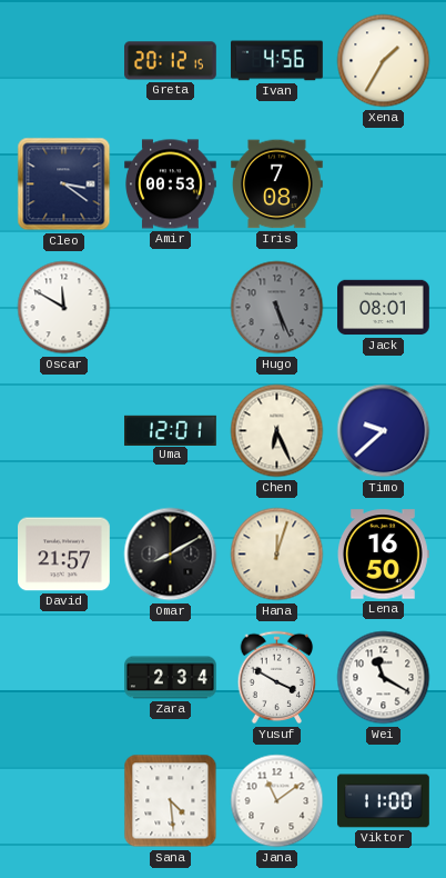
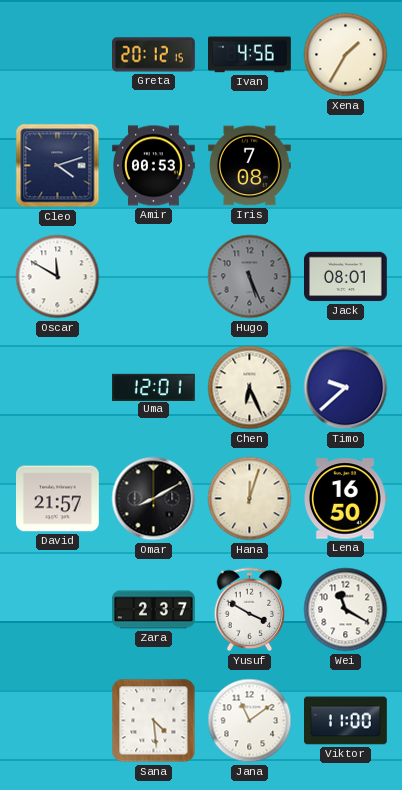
Cleo: 3:21 -> 4:12
Zara: 2:34 -> 2:37
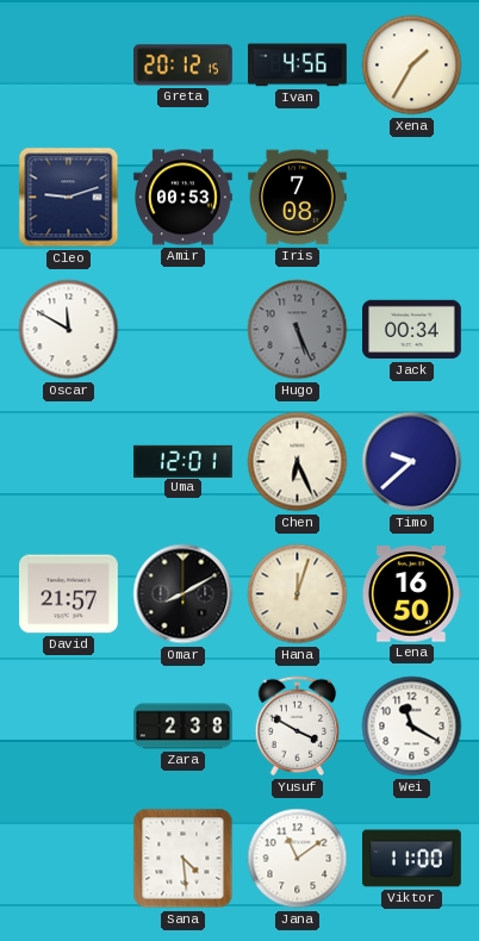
Cleo: 4:12 -> 9:12
Jack: 08:01 -> 00:34
Zara: 2:37 -> 2:38
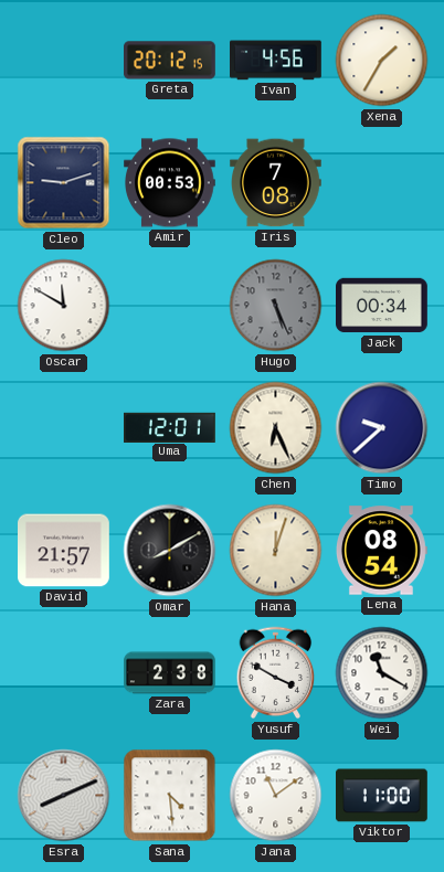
Lena: 16:50 -> 08:54
Esra: none -> 8:11
